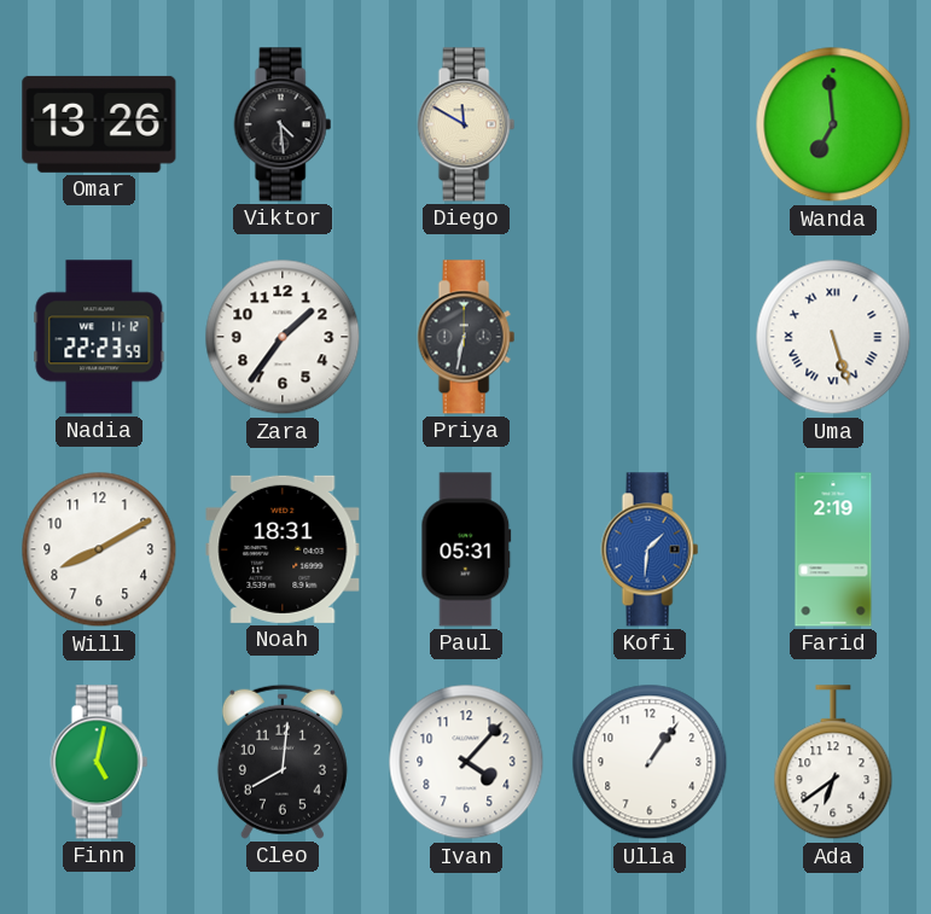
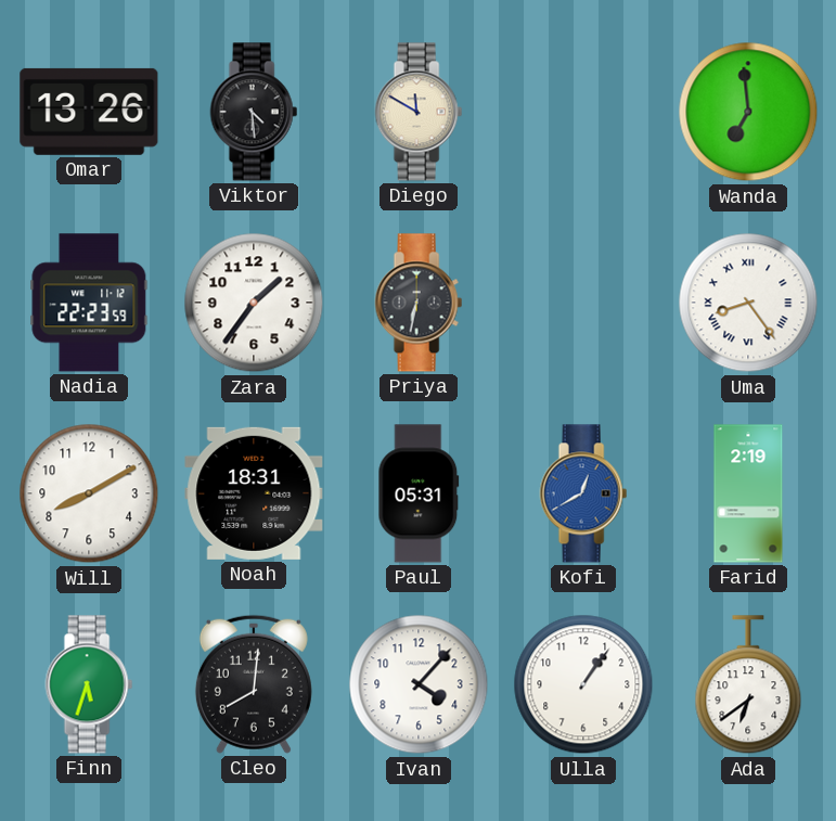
Uma: 5:27 -> 8:24
Kofi: 1:31 -> 12:40
Finn: 5:02 -> 5:33
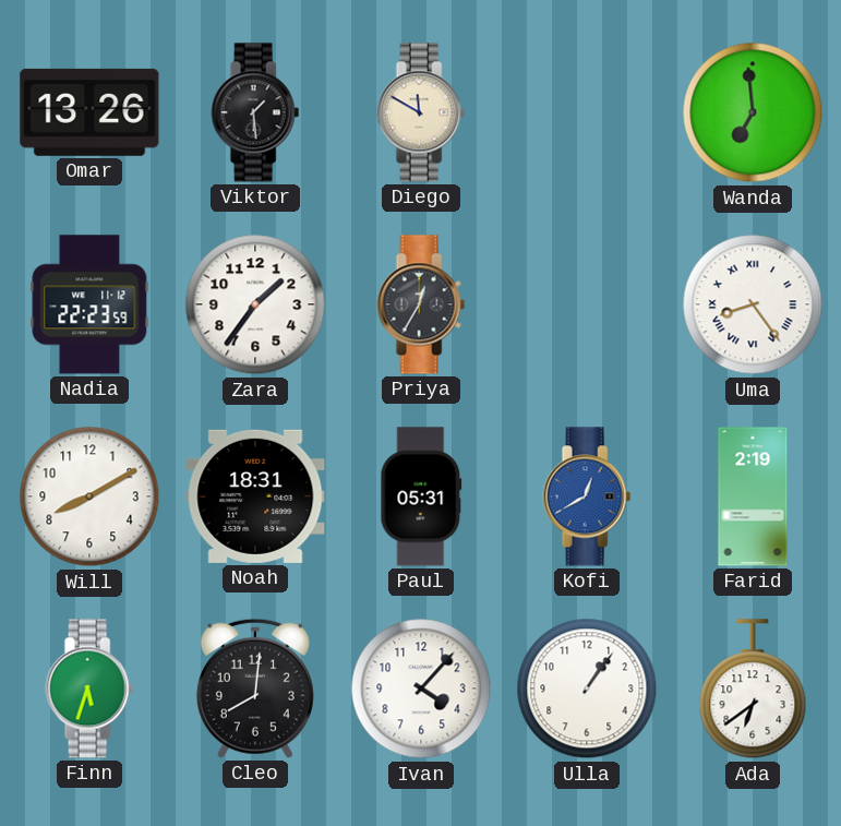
Viktor: 4:29 -> 1:29
Priya: 6:32 -> 12:35
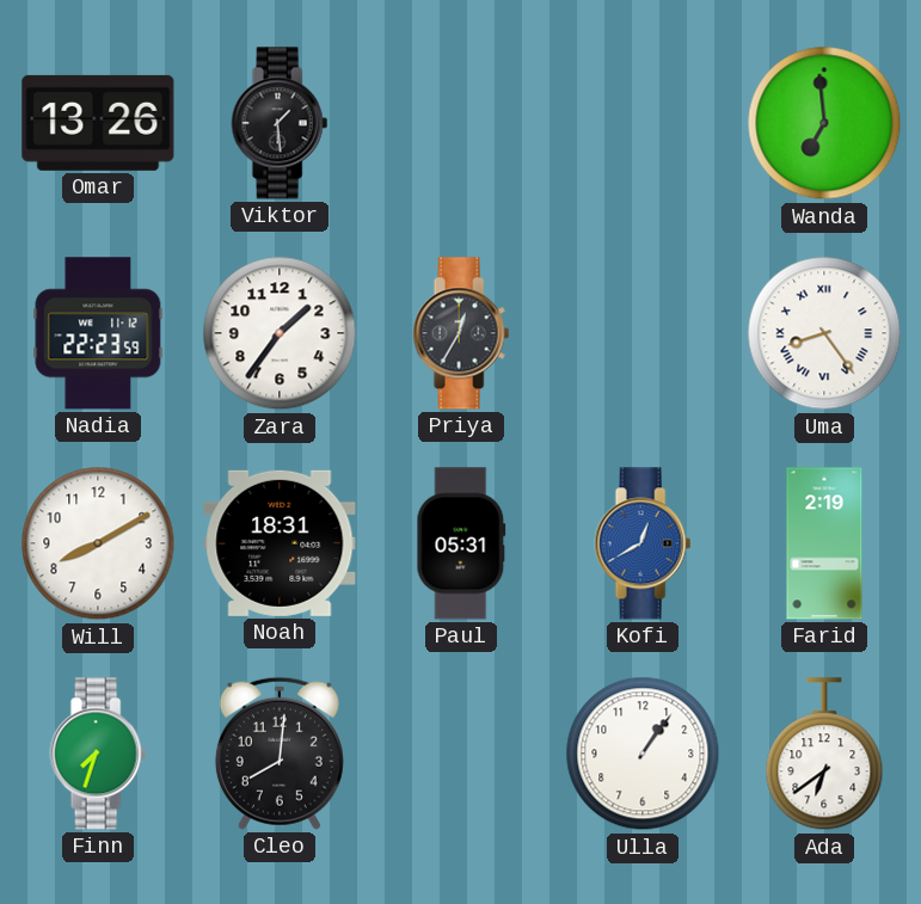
Diego: 11:50 -> none
Finn: 5:33 -> 7:33
Ivan: 4:07 -> none
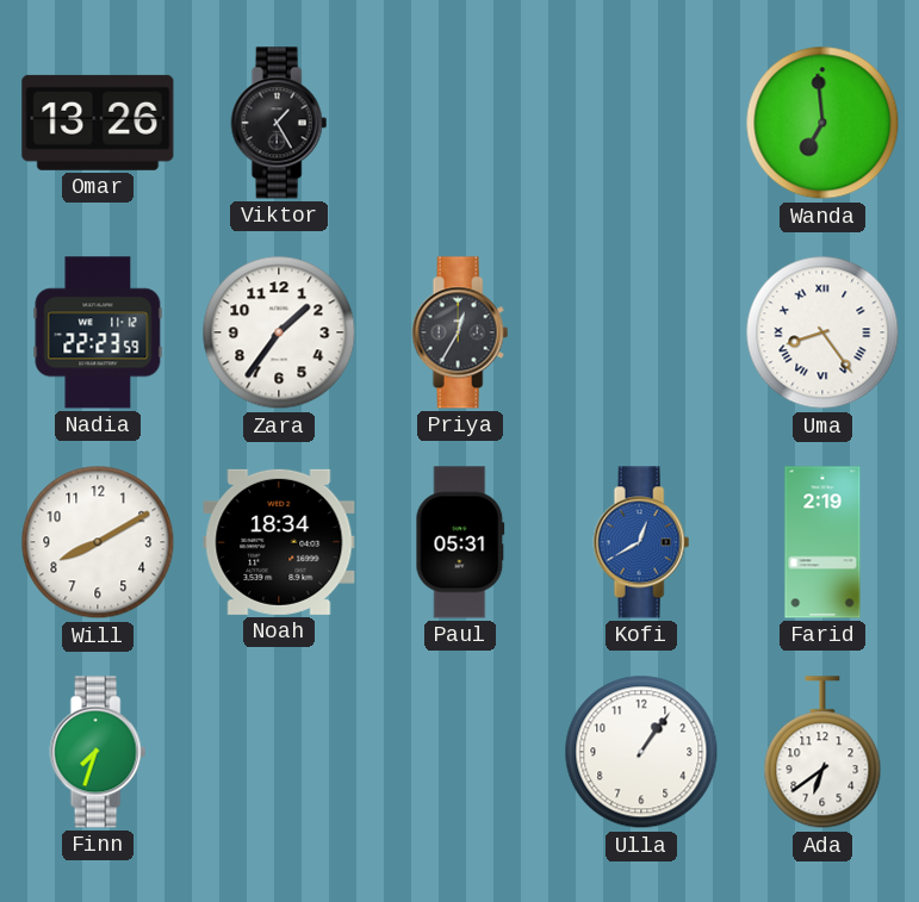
Viktor: 1:29 -> 1:25
Noah: 18:31 -> 18:34
Cleo: 8:01 -> none
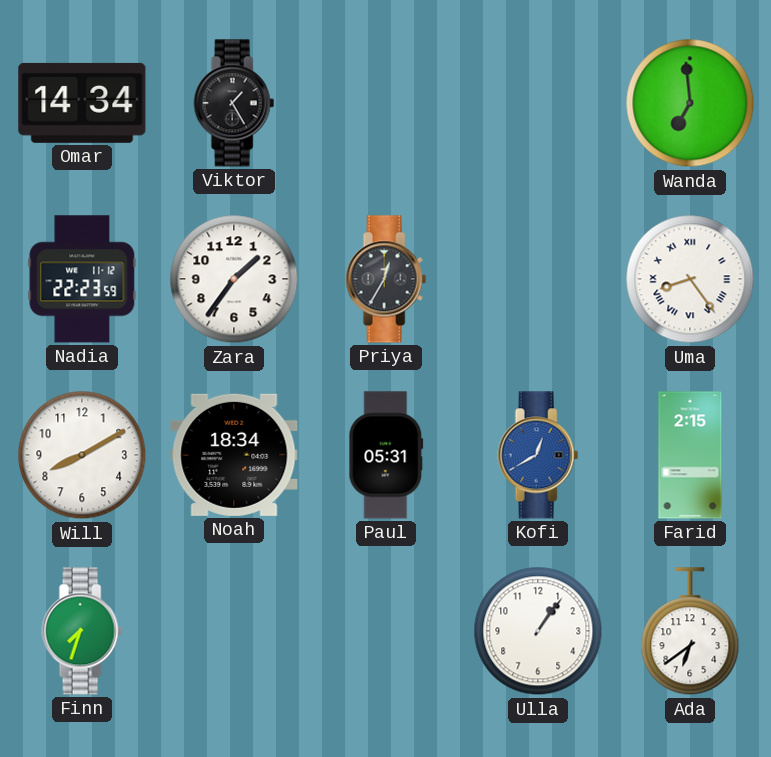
Omar: 13:26 -> 14:34
Farid: 2:19 -> 2:15
